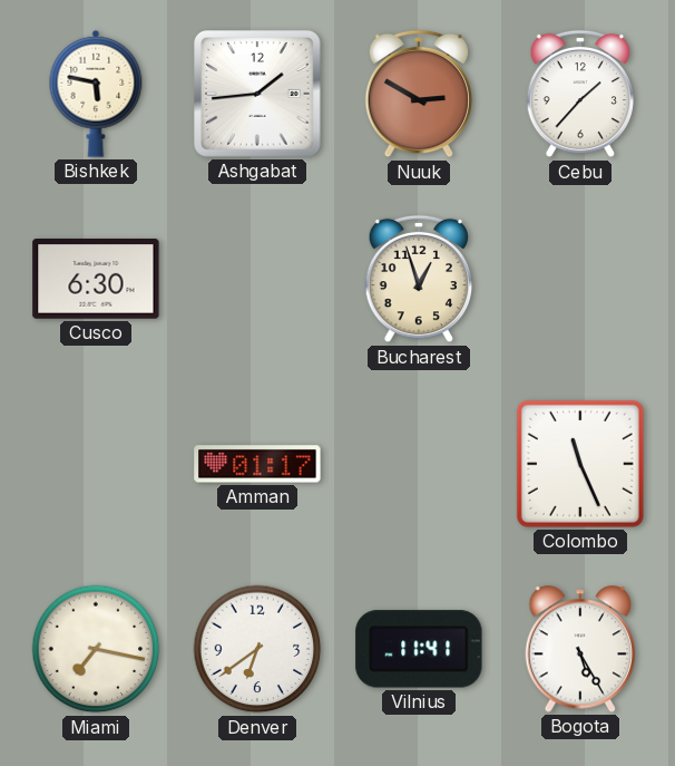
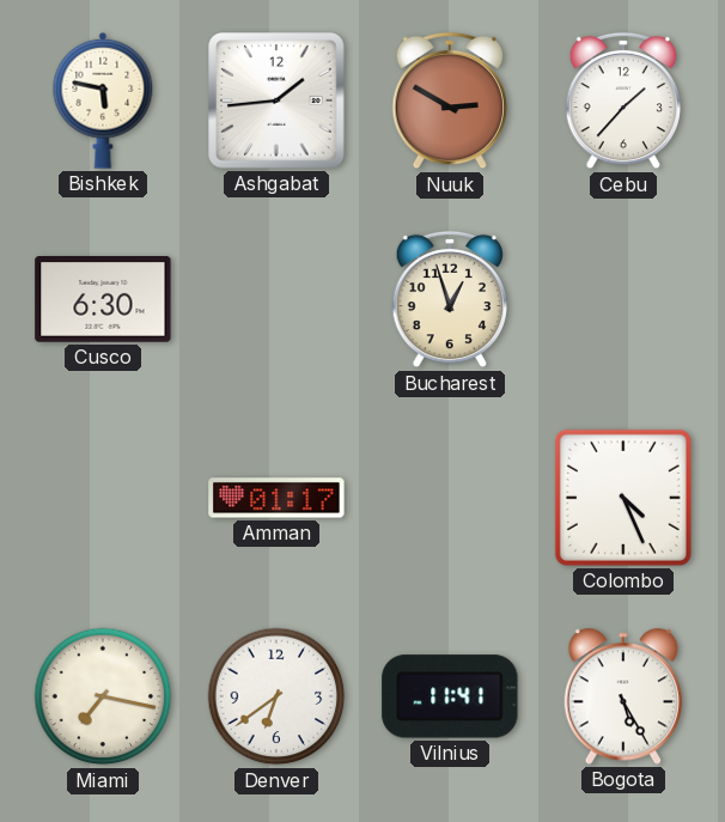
Colombo: 11:26 -> 4:26
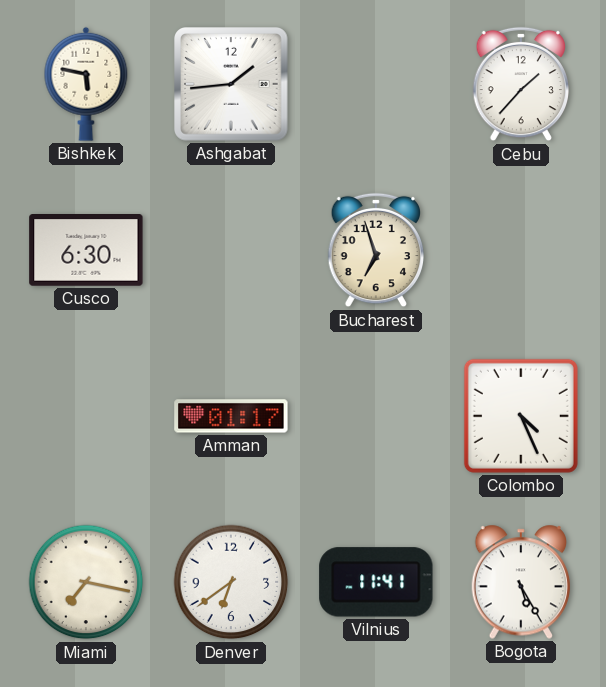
Nuuk: 2:50 -> none
Bucharest: 12:57 -> 6:57
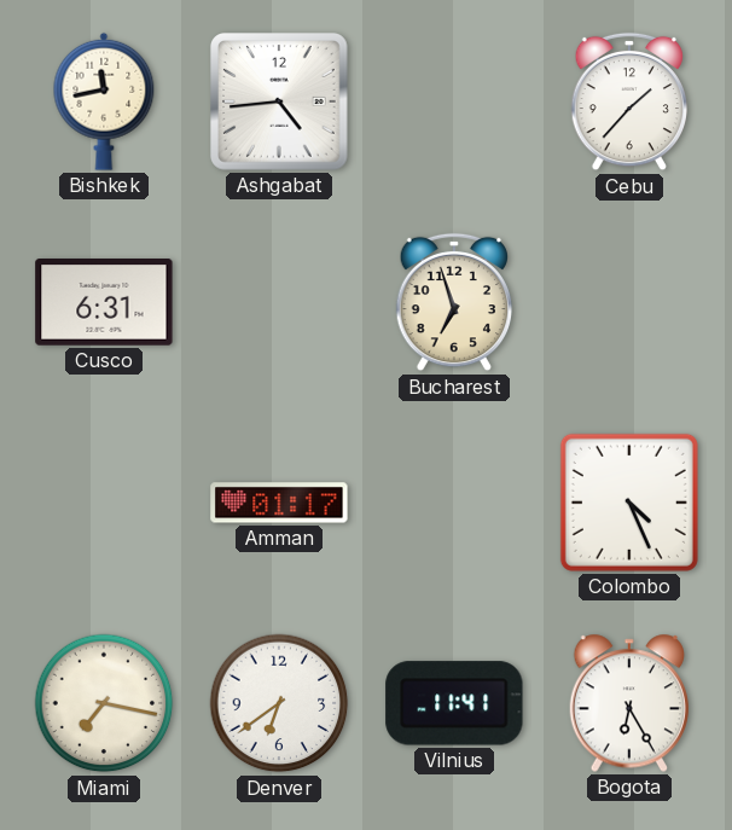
Bishkek: 5:47 -> 11:43
Ashgabat: 1:44 -> 4:44
Cusco: 6:30 -> 6:31
Bogota: 5:25 -> 6:25
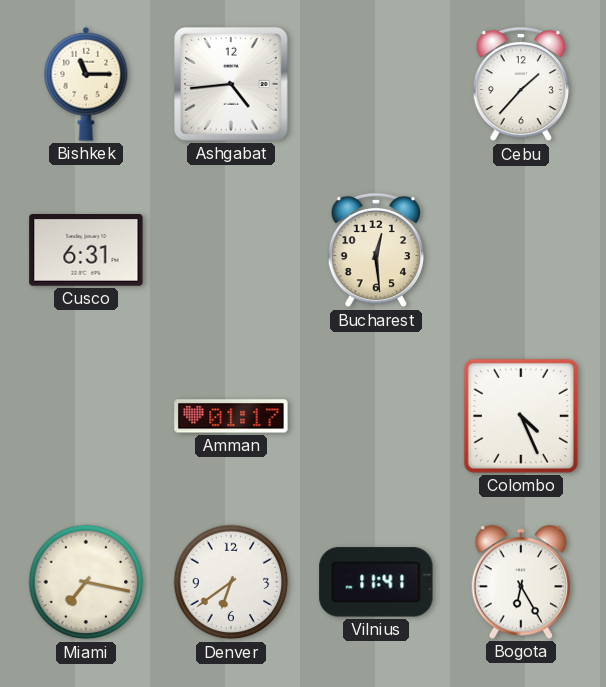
Bishkek: 11:43 -> 11:15
Bucharest: 6:57 -> 12:29
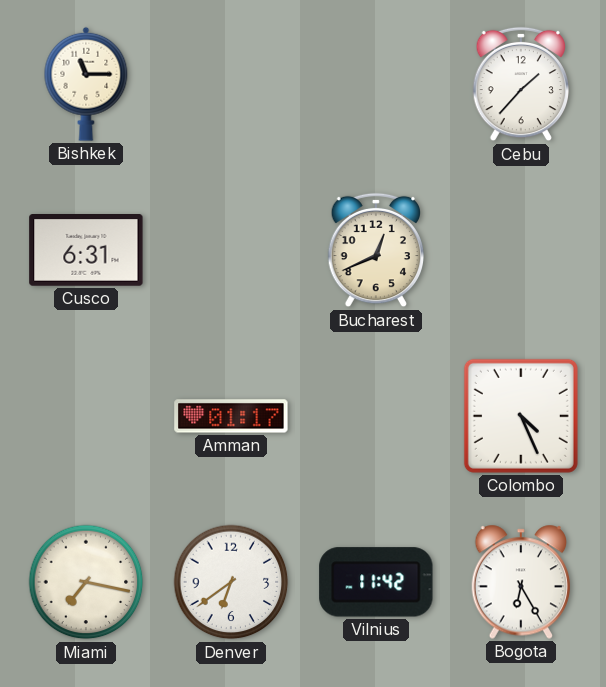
Ashgabat: 4:44 -> none
Bucharest: 12:29 -> 12:41
Vilnius: 11:41 -> 11:42
